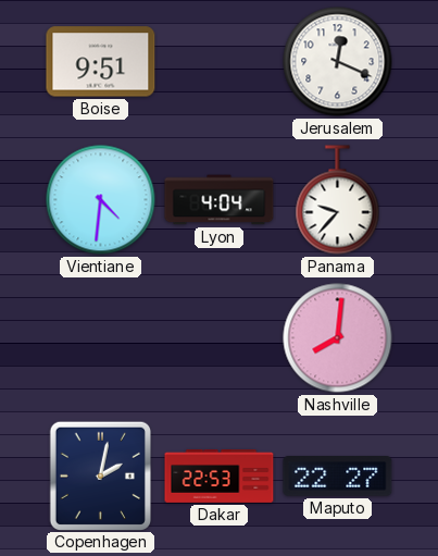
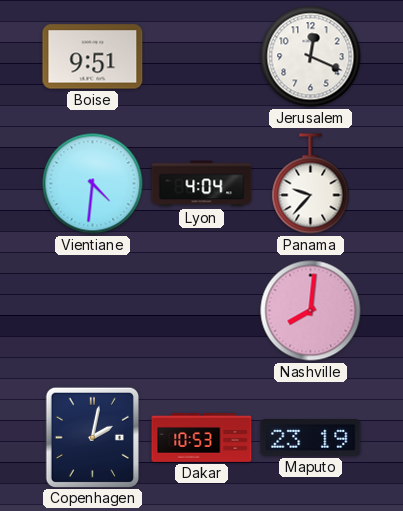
Dakar: 22:53 -> 10:53
Maputo: 22:27 -> 23:19
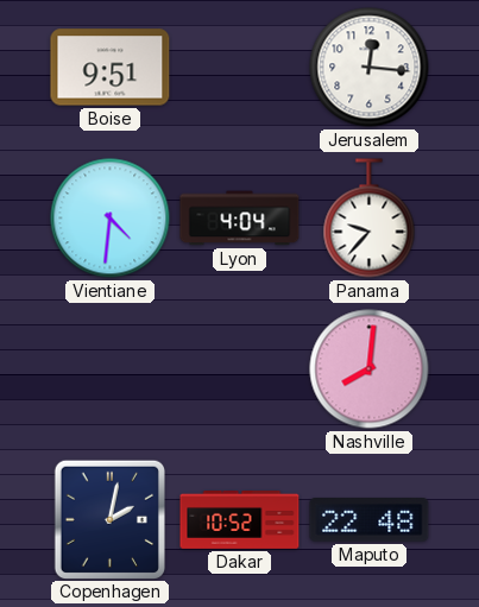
Jerusalem: 12:19 -> 12:16
Dakar: 10:53 -> 10:52
Maputo: 23:19 -> 22:48
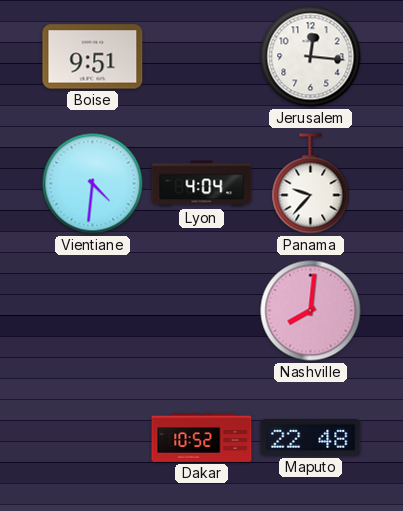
Copenhagen: 2:02 -> none
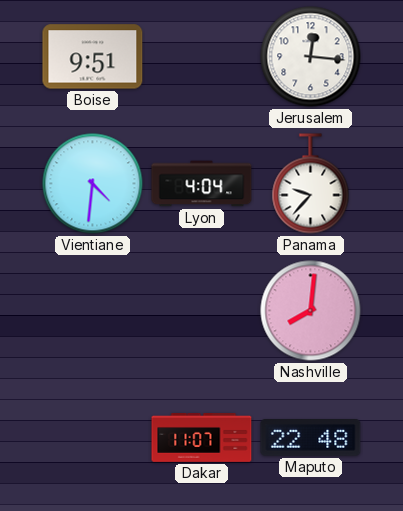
Dakar: 10:52 -> 11:07
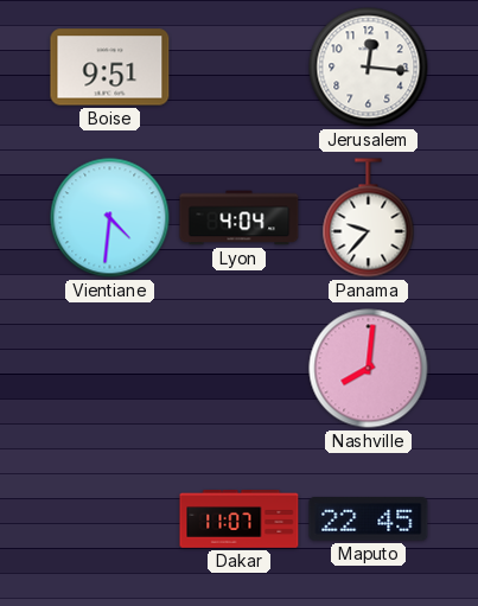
Maputo: 22:48 -> 22:45
